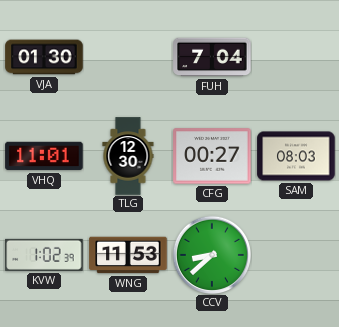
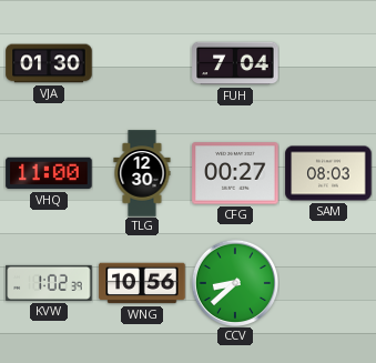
VHQ: 11:01 -> 11:00
WNG: 11:53 -> 10:56
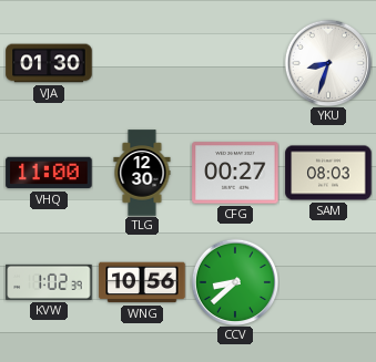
FUH: 7:04 -> none
YKU: none -> 8:33
